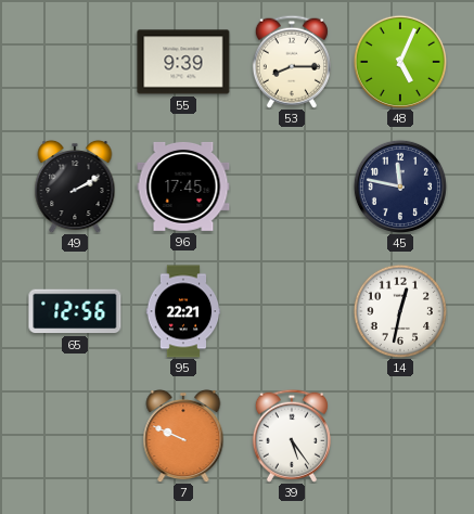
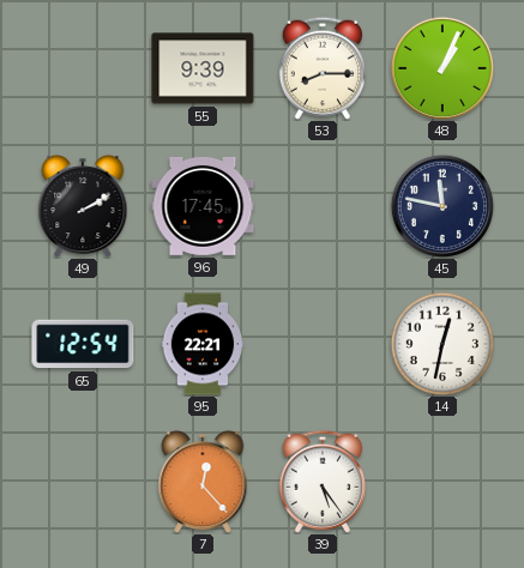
48: 5:04 -> 1:04
65: 12:56 -> 12:54
7: 9:49 -> 12:23
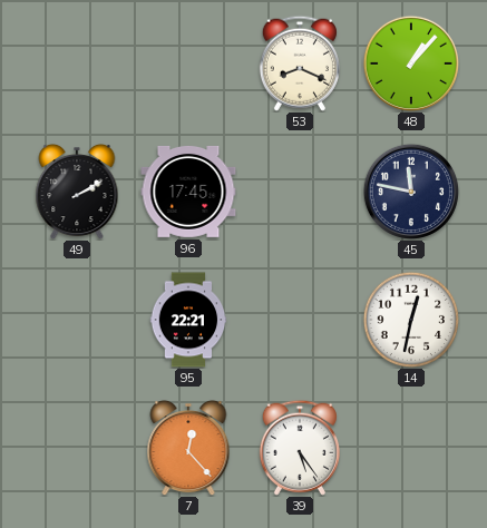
55: 9:39 -> none
53: 8:15 -> 8:19
48: 1:04 -> 1:07
65: 12:54 -> none
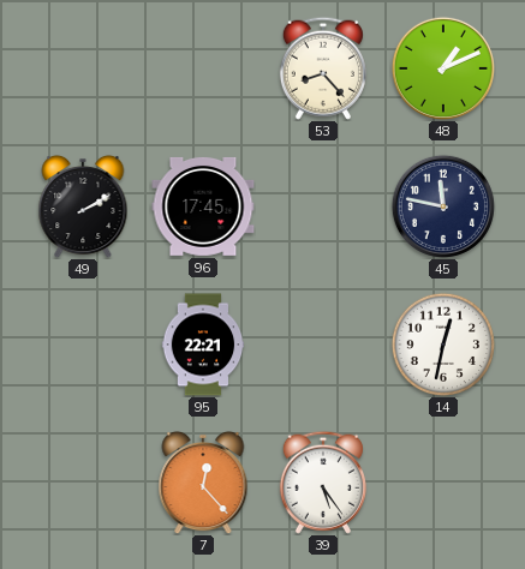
53: 8:19 -> 8:23
48: 1:07 -> 1:11
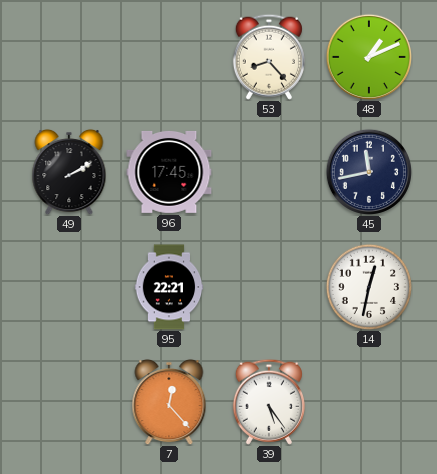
45: 11:47 -> 11:43
